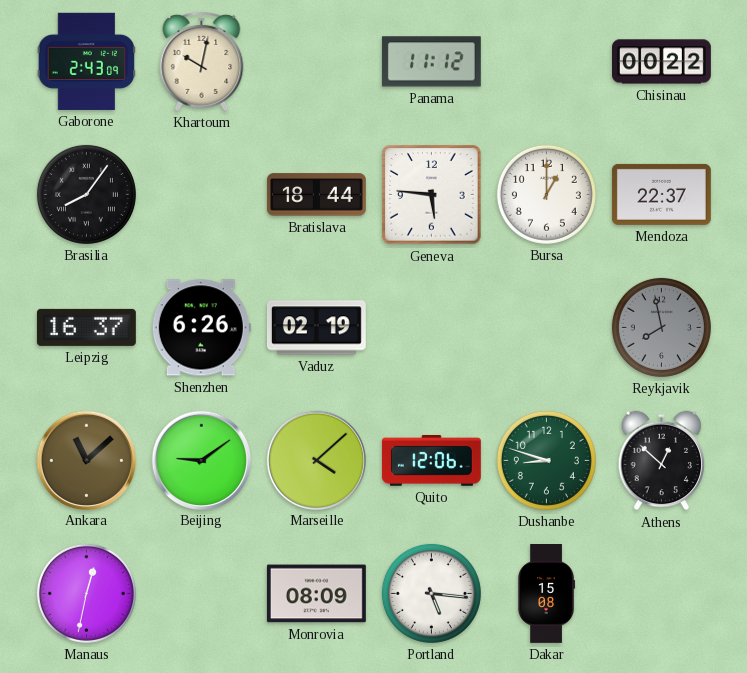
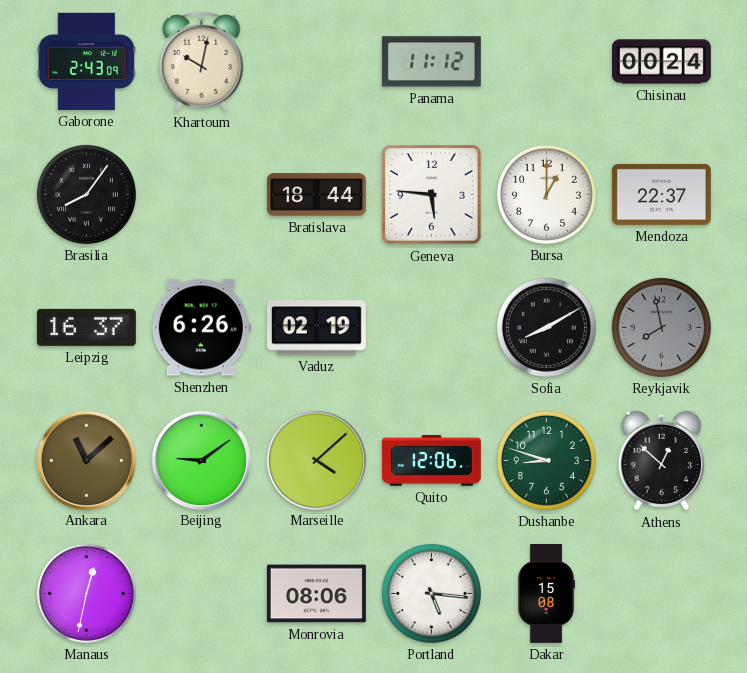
Chisinau: 00:22 -> 00:24
Sofia: none -> 8:10
Monrovia: 08:09 -> 08:06
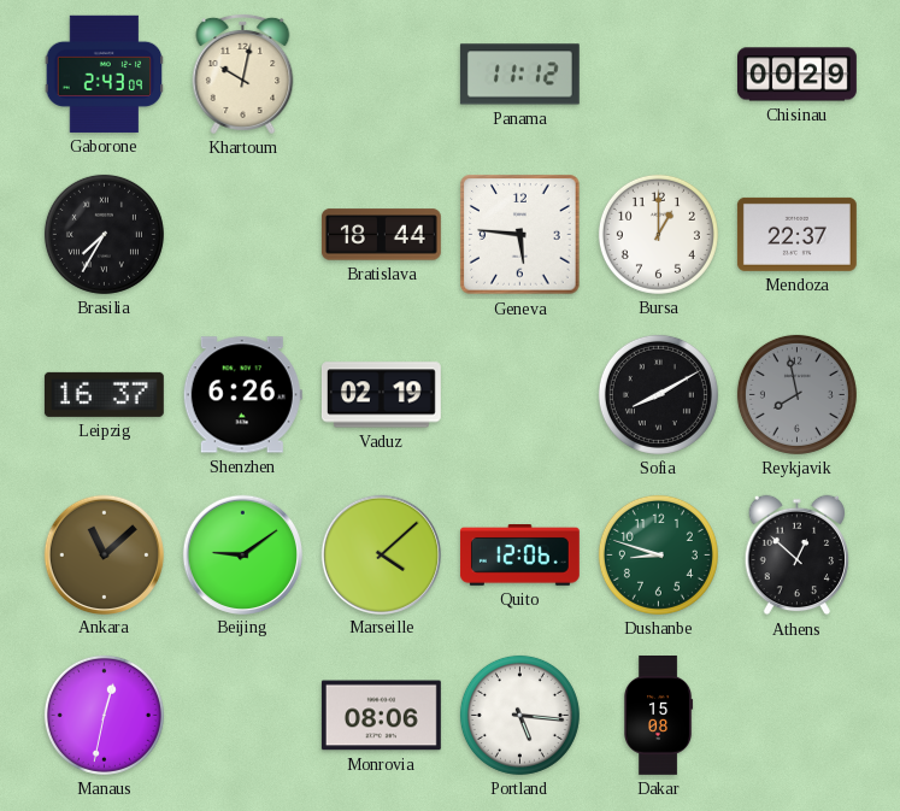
Chisinau: 00:24 -> 00:29
Brasilia: 8:06 -> 7:35
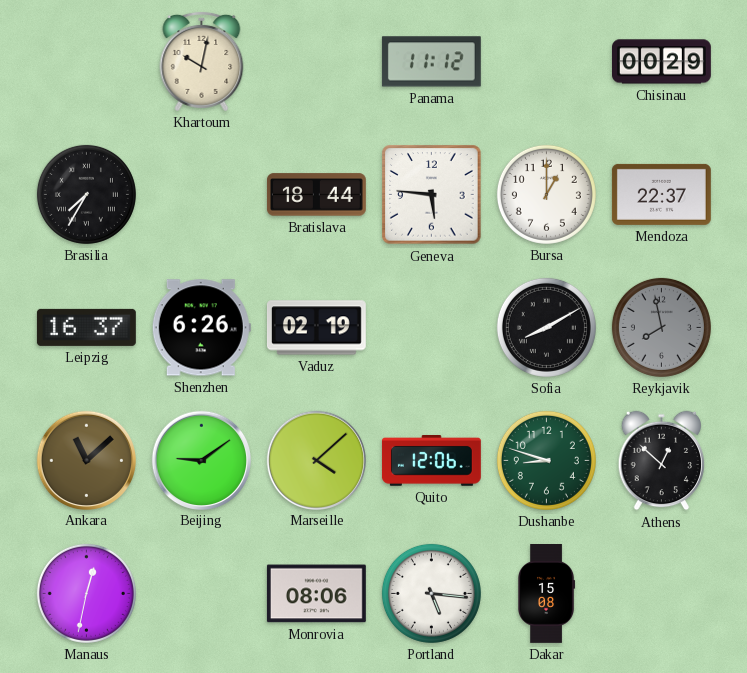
Gaborone: 2:43 -> none
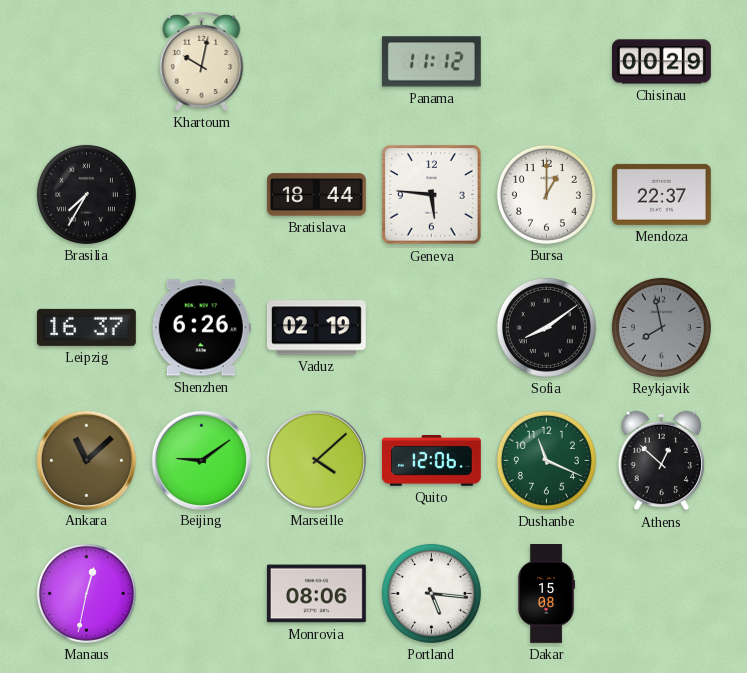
Sofia: 8:10 -> 8:09
Dushanbe: 8:48 -> 11:19
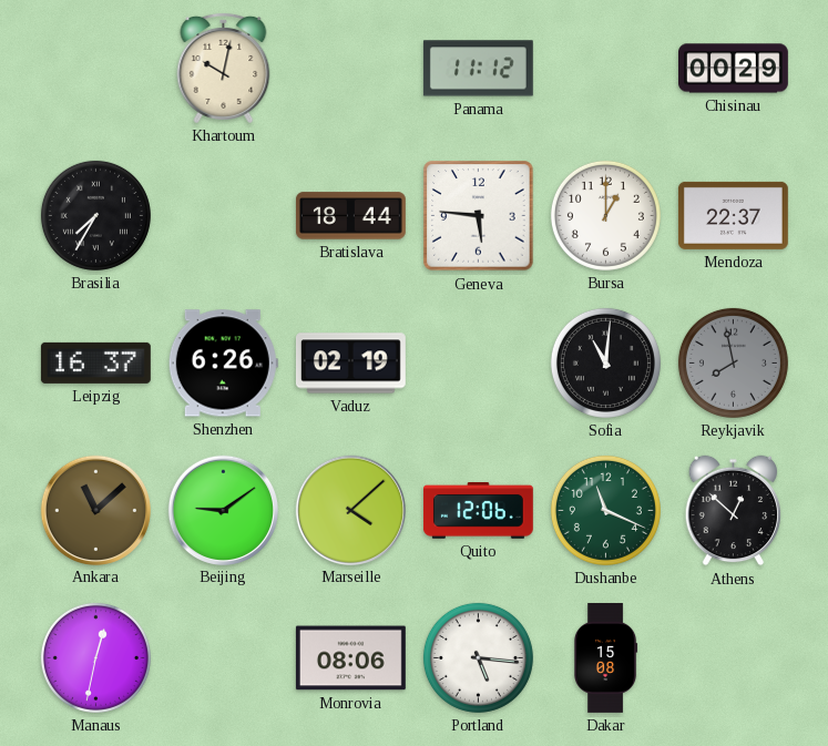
Sofia: 8:09 -> 11:01
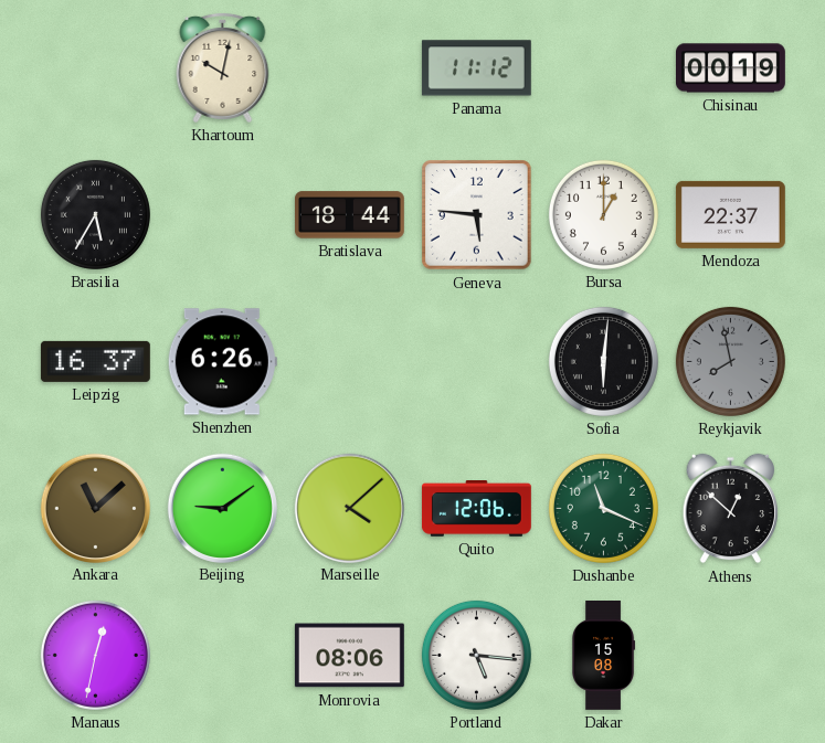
Chisinau: 00:29 -> 00:19
Brasilia: 7:35 -> 5:35
Vaduz: 02:19 -> none
Sofia: 11:01 -> 6:01
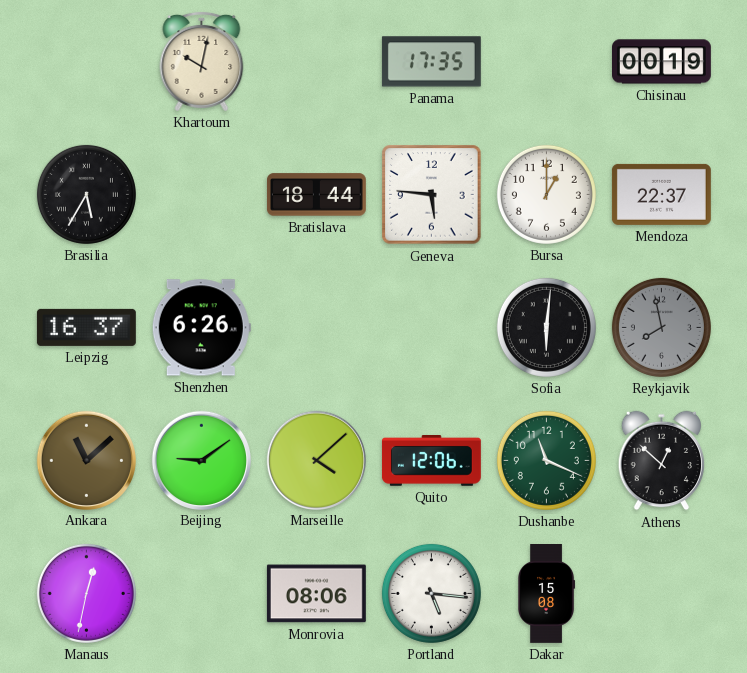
Panama: 11:12 -> 17:35
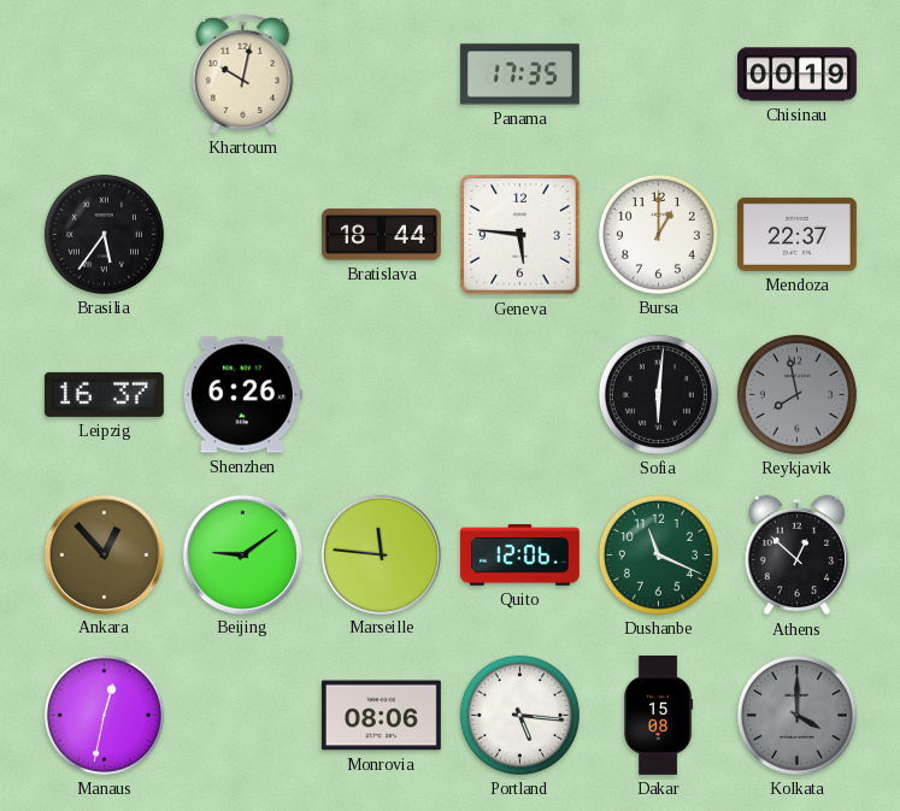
Brasilia: 5:35 -> 5:36
Ankara: 11:08 -> 12:53
Marseille: 4:08 -> 11:46
Kolkata: none -> 4:00
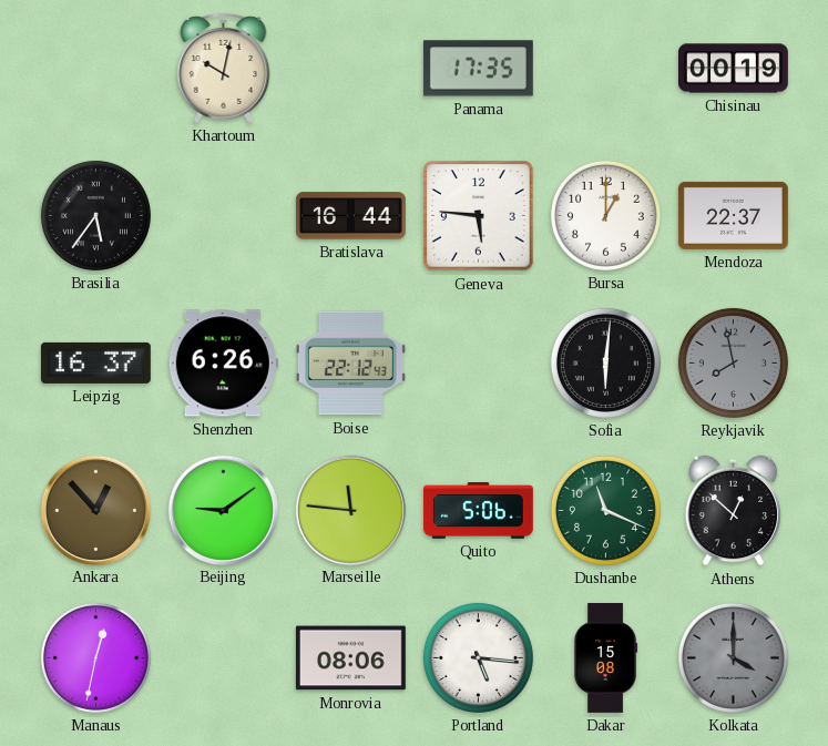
Bratislava: 18:44 -> 16:44
Boise: none -> 22:12
Quito: 12:06 -> 5:06
